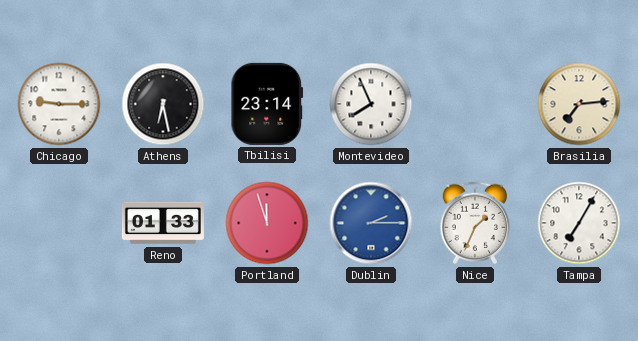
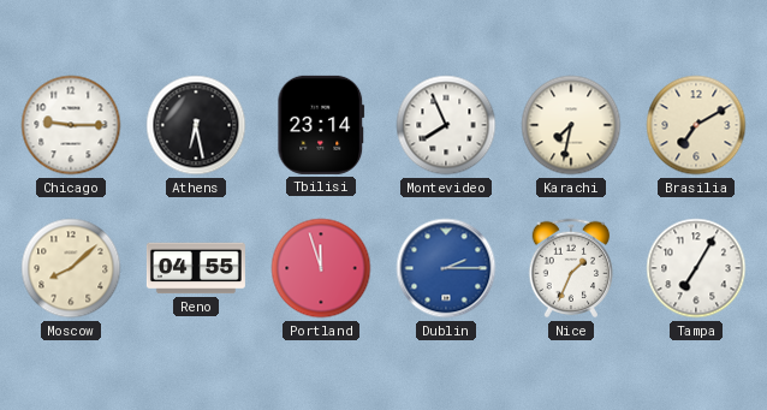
Karachi: none -> 7:32
Brasilia: 7:14 -> 7:10
Moscow: none -> 8:08
Reno: 01:33 -> 04:55
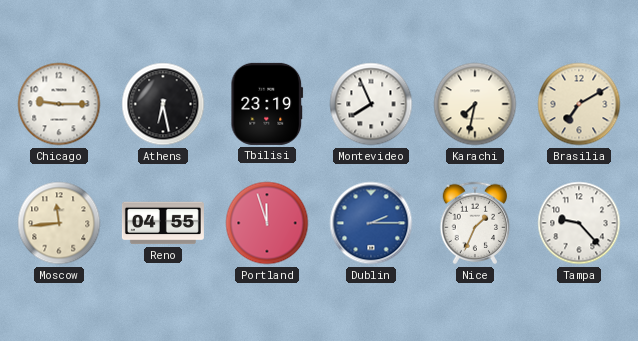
Tbilisi: 23:14 -> 23:19
Moscow: 8:08 -> 11:44
Tampa: 7:05 -> 9:23
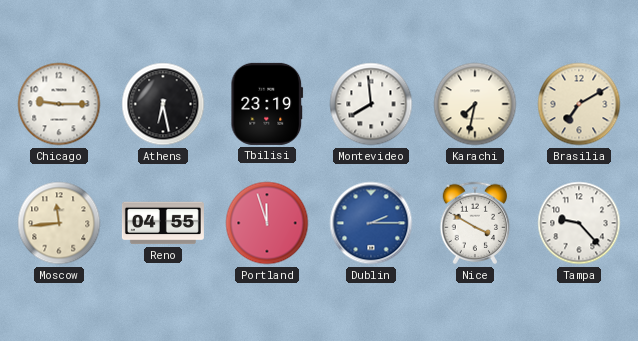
Montevideo: 7:56 -> 7:59
Nice: 1:34 -> 3:50
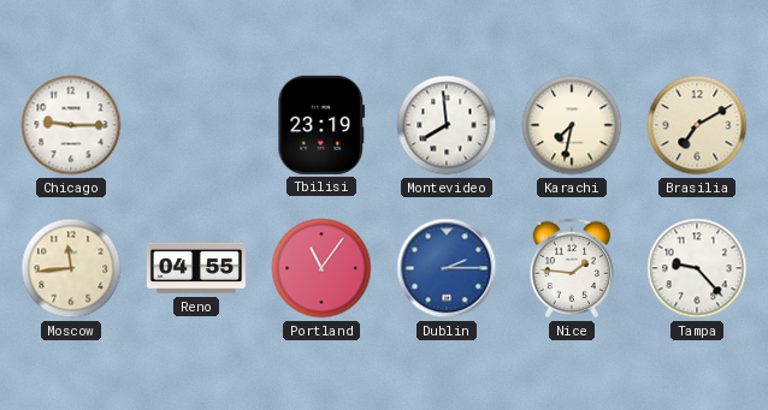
Athens: 6:28 -> none
Portland: 11:57 -> 11:06
Nice: 3:50 -> 1:46
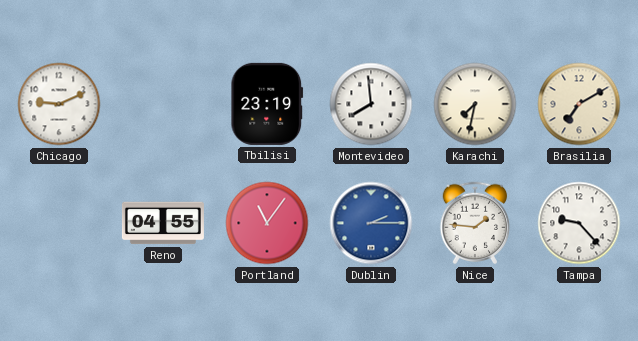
Chicago: 9:15 -> 9:11
Moscow: 11:44 -> none
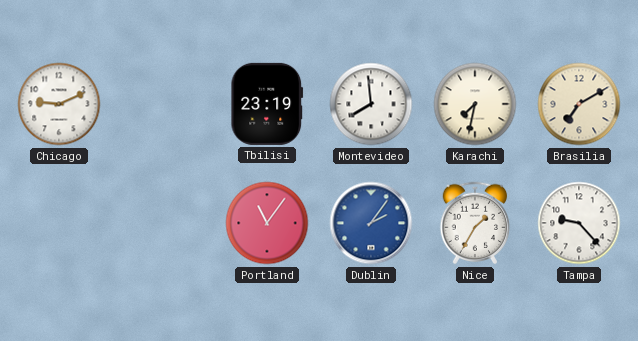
Reno: 04:55 -> none
Dublin: 2:15 -> 2:06
Nice: 1:46 -> 1:35
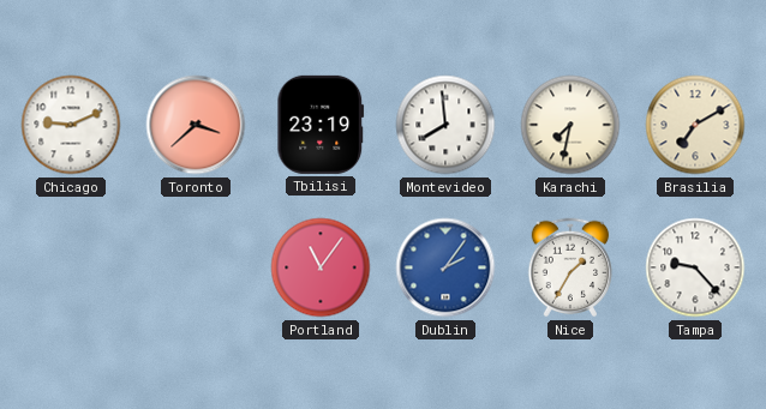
Toronto: none -> 3:38
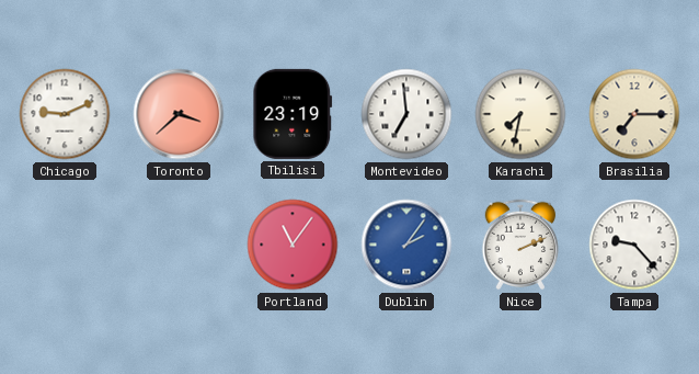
Montevideo: 7:59 -> 6:59
Brasilia: 7:10 -> 7:15
Nice: 1:35 -> 2:11
